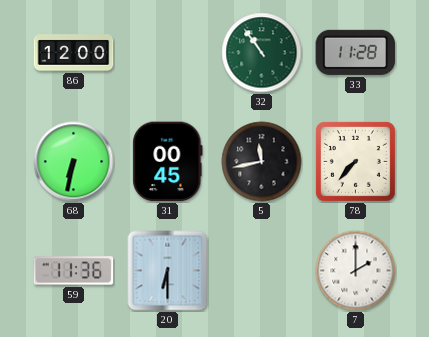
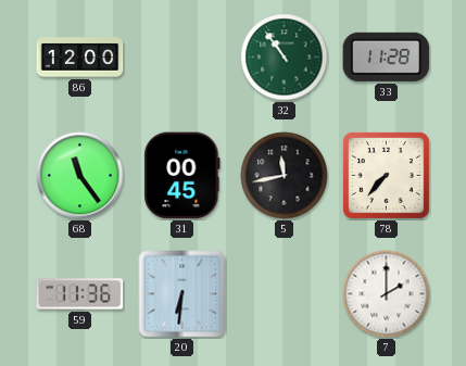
68: 6:32 -> 11:24
20: 6:30 -> 6:31
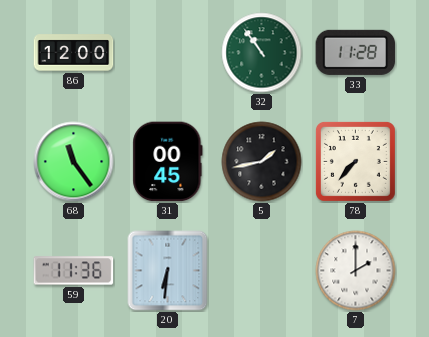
5: 11:43 -> 1:43
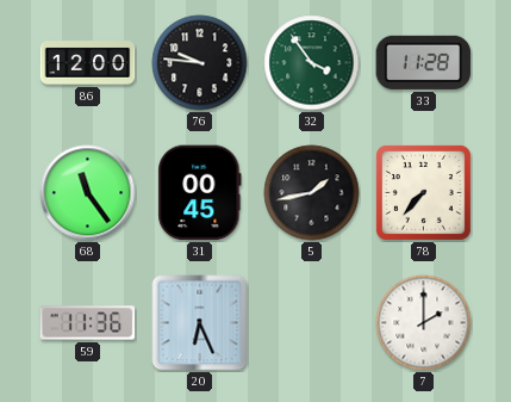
76: none -> 9:46
32: 10:54 -> 3:54
20: 6:31 -> 6:26
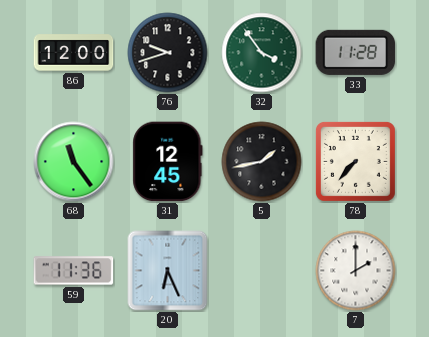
76: 9:46 -> 9:42
31: 00:45 -> 12:45
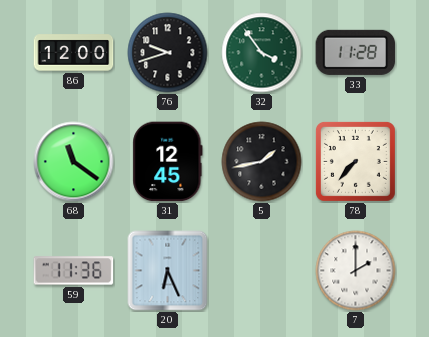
68: 11:24 -> 11:21
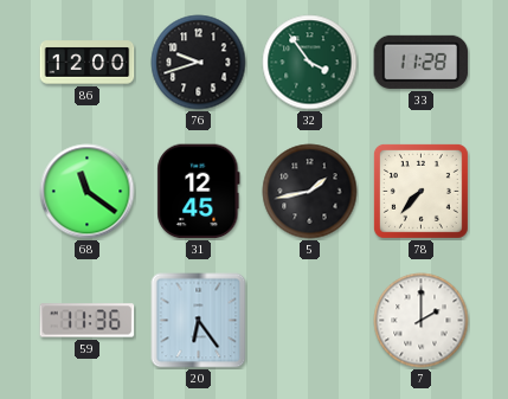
20: 6:26 -> 6:24
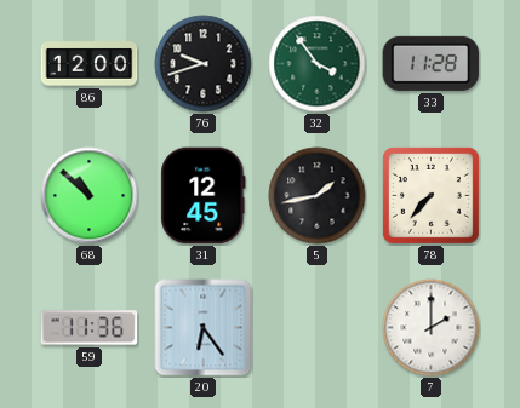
68: 11:21 -> 10:52
